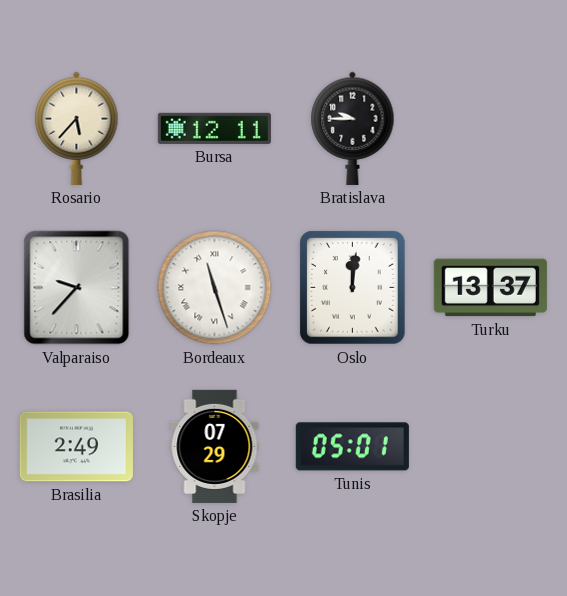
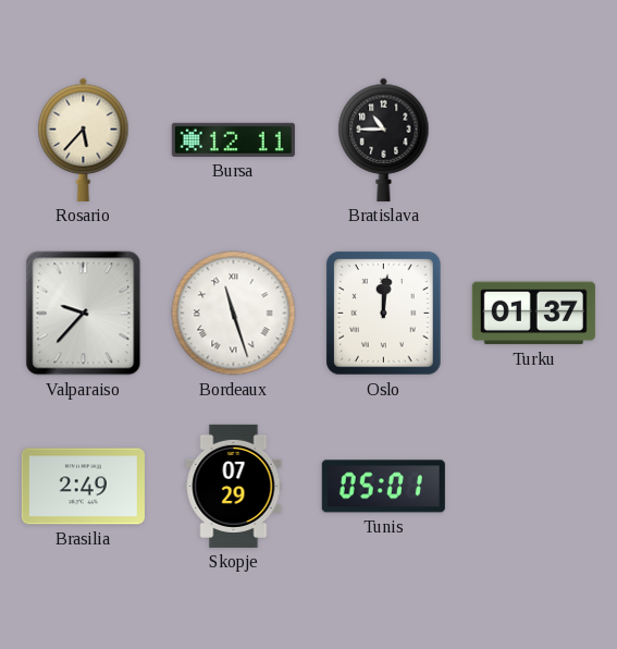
Bratislava: 9:45 -> 10:45
Turku: 13:37 -> 01:37
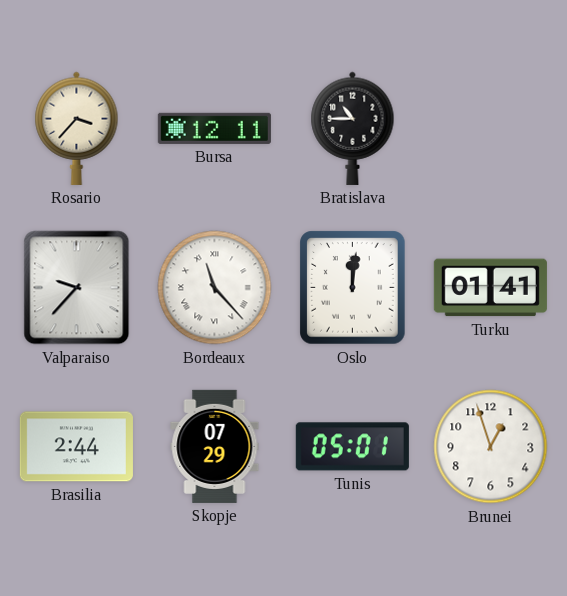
Rosario: 5:37 -> 3:37
Bordeaux: 11:27 -> 11:23
Turku: 01:37 -> 01:41
Brasilia: 2:49 -> 2:44
Brunei: none -> 12:57
